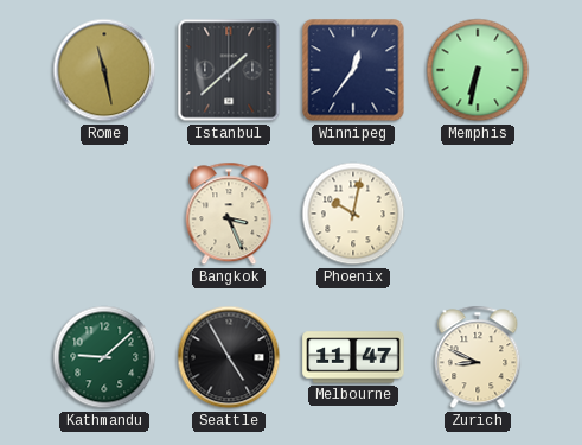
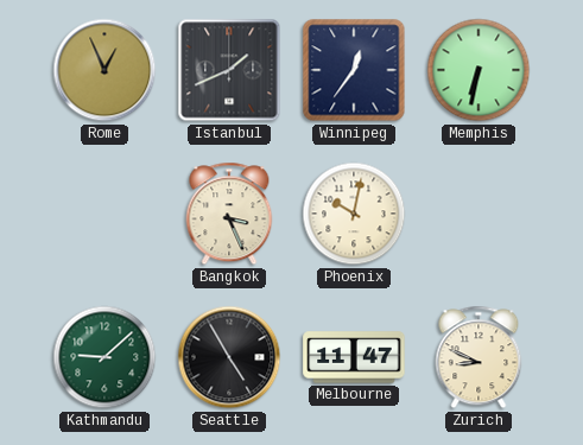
Rome: 11:28 -> 12:56
Istanbul: 1:38 -> 1:41
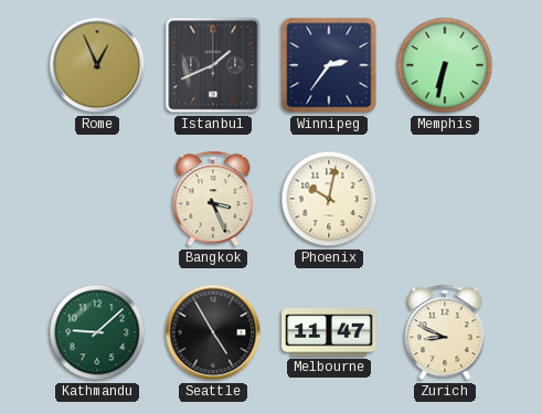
Winnipeg: 12:36 -> 2:36
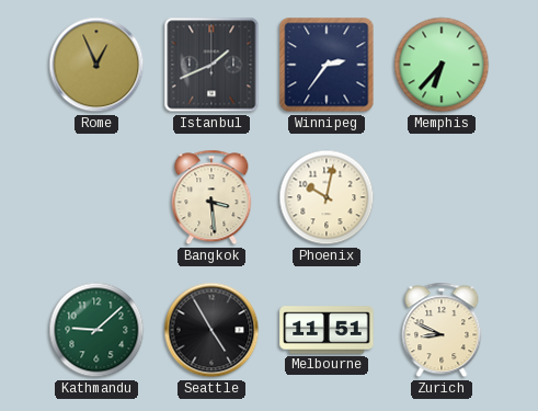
Memphis: 6:32 -> 6:37
Bangkok: 3:26 -> 3:29
Melbourne: 11:47 -> 11:51
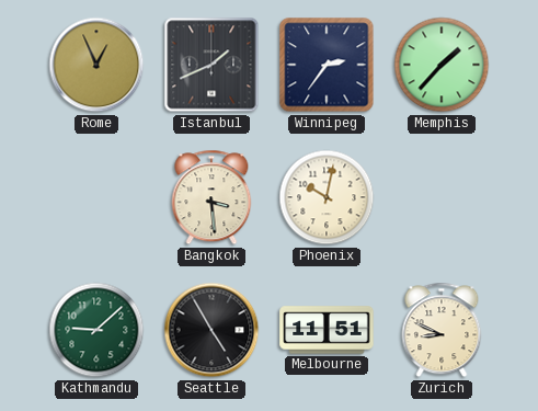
Memphis: 6:37 -> 1:37
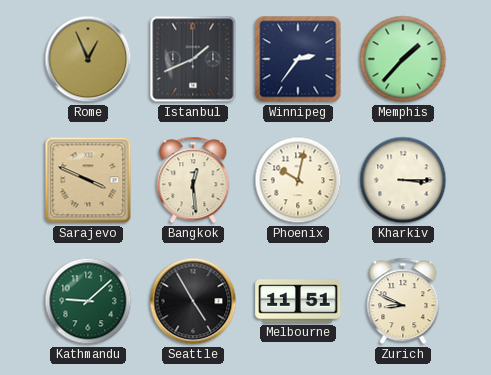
Sarajevo: none -> 3:49
Bangkok: 3:29 -> 12:29
Kharkiv: none -> 3:15
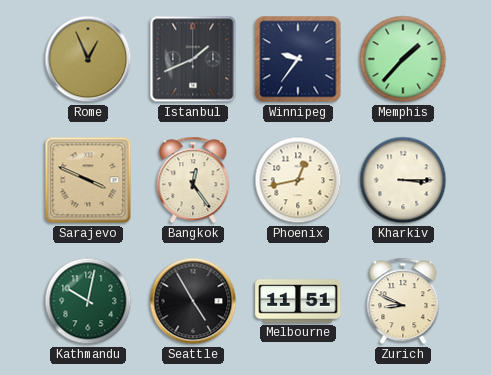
Winnipeg: 2:36 -> 9:36
Bangkok: 12:29 -> 12:24
Phoenix: 10:02 -> 12:43
Kathmandu: 9:08 -> 10:02
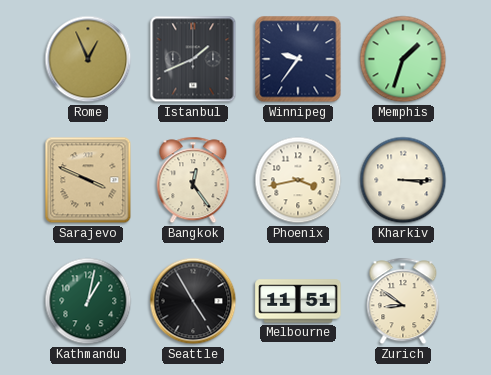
Memphis: 1:37 -> 1:33
Phoenix: 12:43 -> 3:43
Kathmandu: 10:02 -> 1:02
Zurich: 8:49 -> 8:51
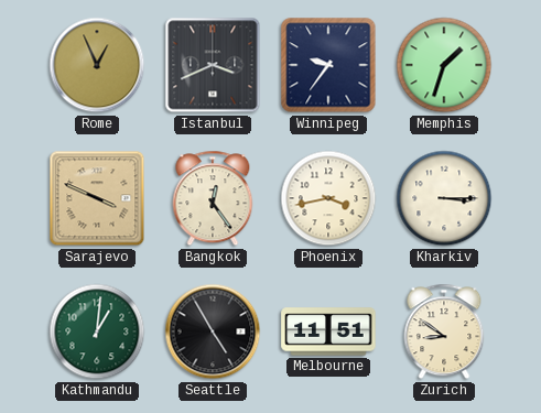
Istanbul: 1:41 -> 3:41
Kathmandu: 1:02 -> 1:01
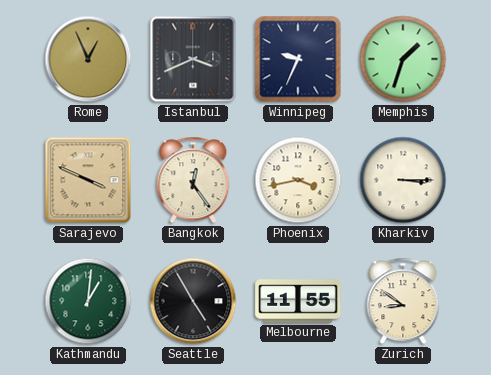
Winnipeg: 9:36 -> 9:34
Melbourne: 11:51 -> 11:55
